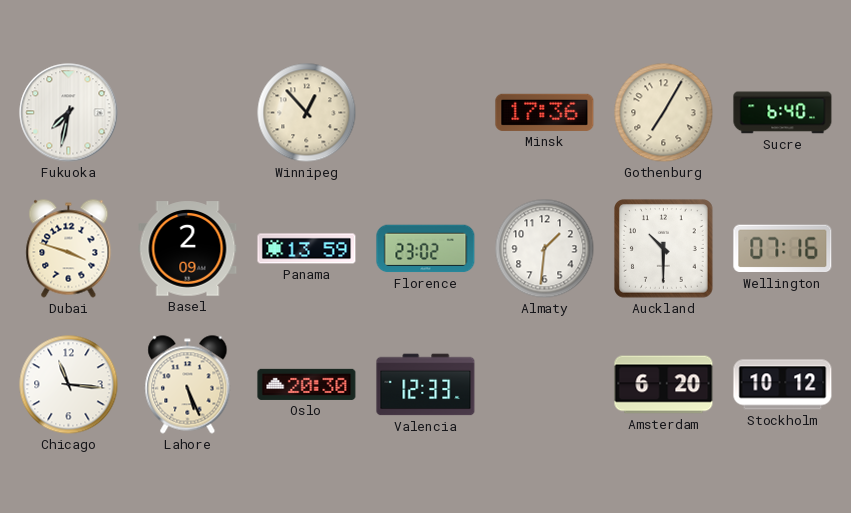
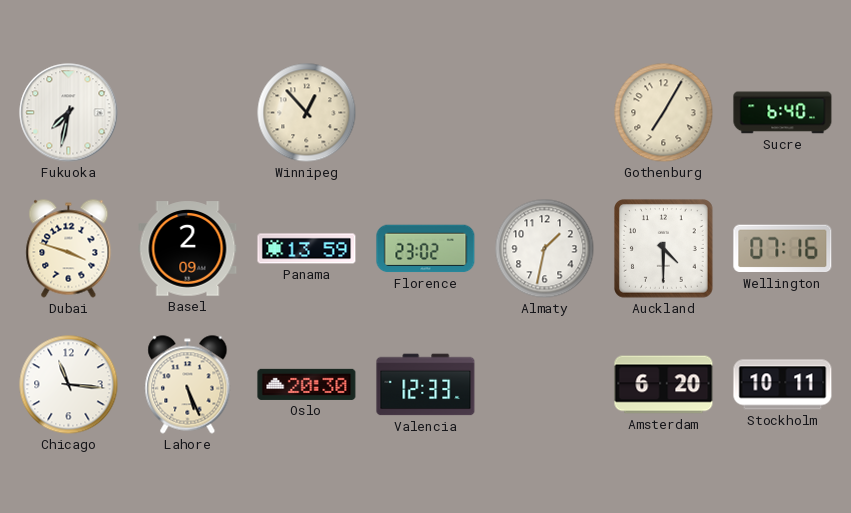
Minsk: 17:36 -> none
Almaty: 1:31 -> 1:32
Auckland: 10:30 -> 4:30
Stockholm: 10:12 -> 10:11
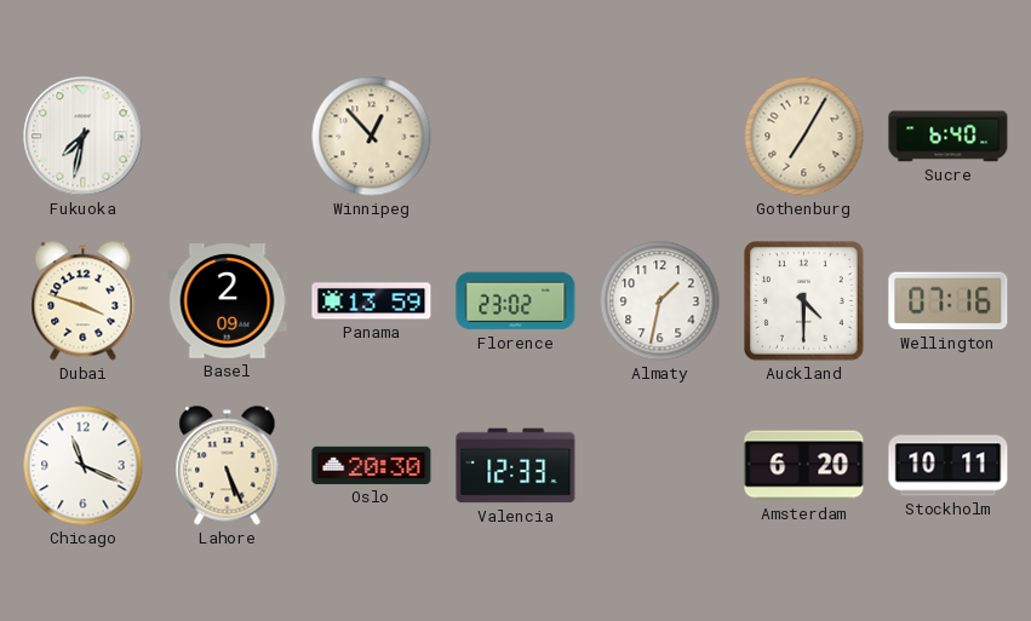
Chicago: 11:16 -> 11:19
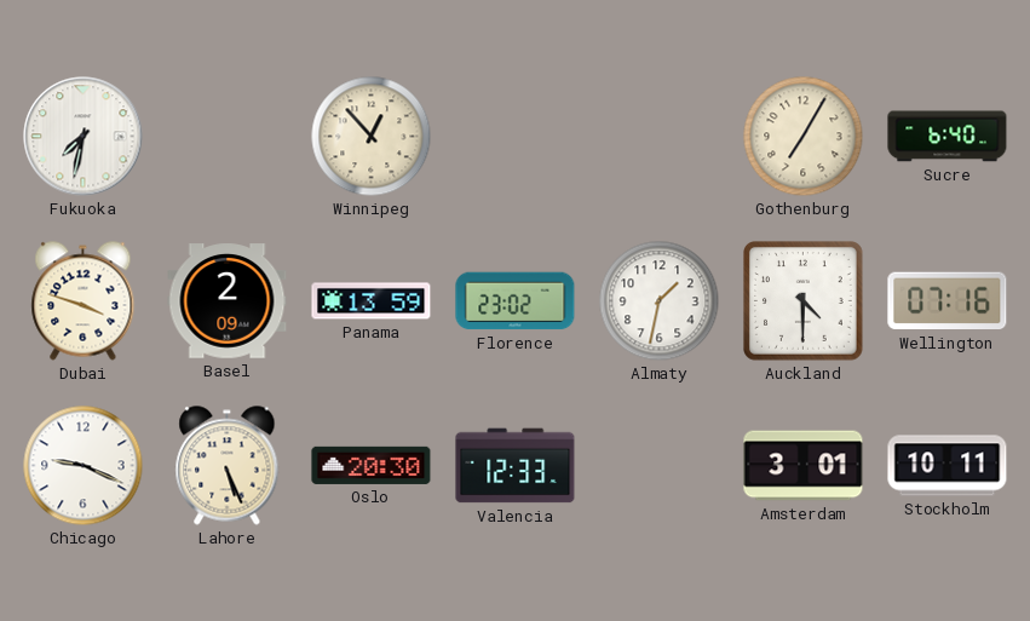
Chicago: 11:19 -> 9:19
Amsterdam: 6:20 -> 3:01
